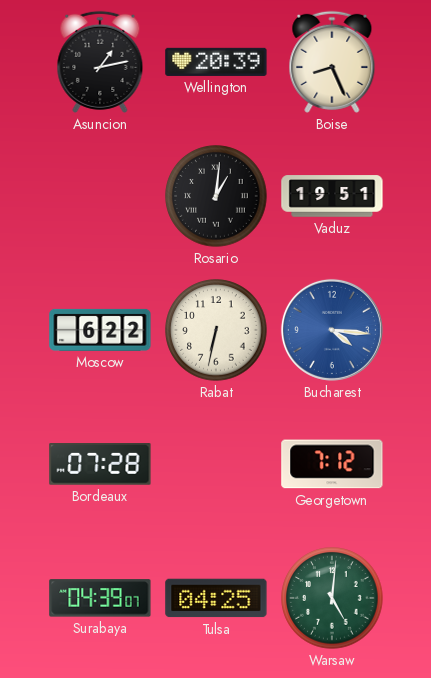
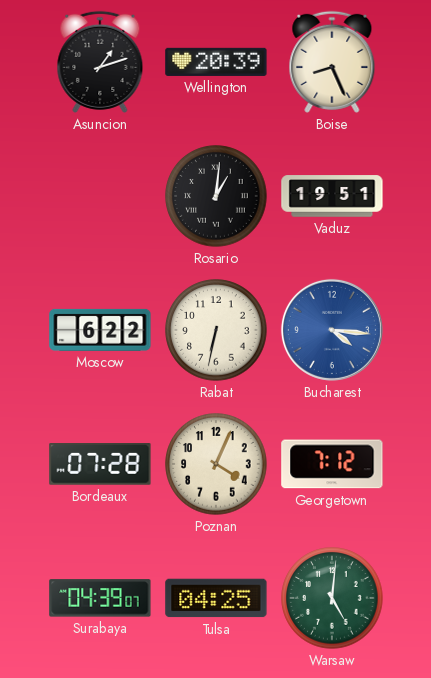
Asuncion: 1:13 -> 1:12
Poznan: none -> 4:04
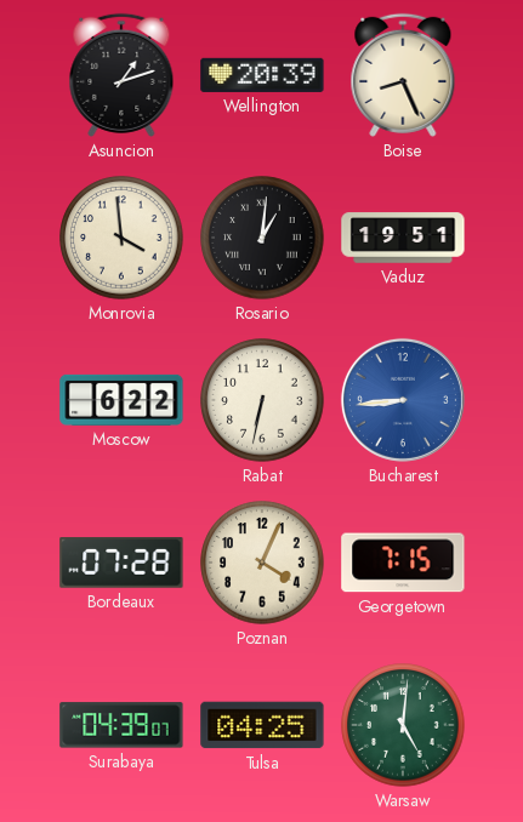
Monrovia: none -> 3:59
Bucharest: 4:16 -> 8:44
Georgetown: 7:12 -> 7:15
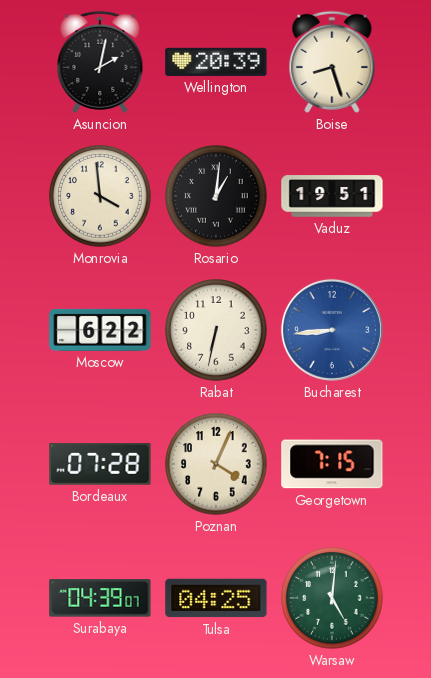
Asuncion: 1:12 -> 2:02
Boise: 8:26 -> 8:27
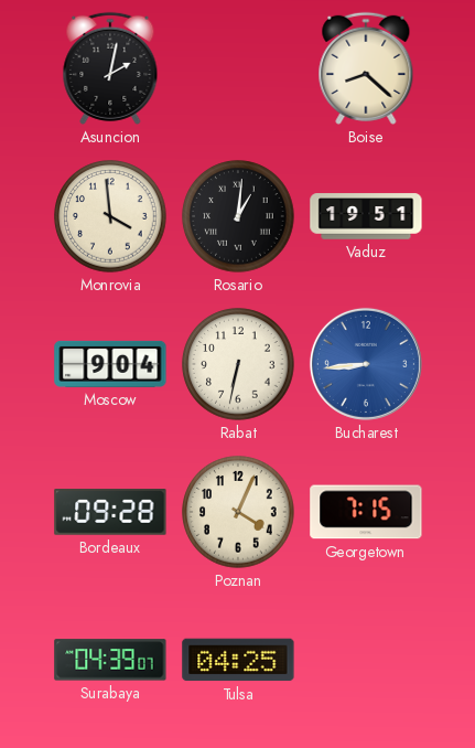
Wellington: 20:39 -> none
Boise: 8:27 -> 8:22
Moscow: 6:22 -> 9:04
Bordeaux: 07:28 -> 09:28
Warsaw: 5:01 -> none
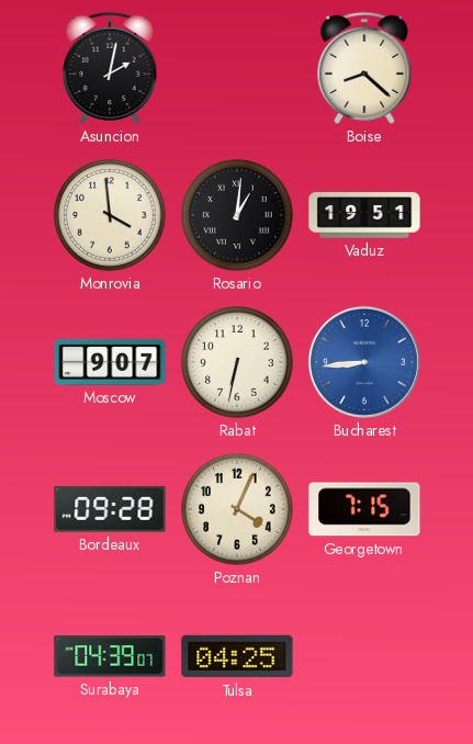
Moscow: 9:04 -> 9:07
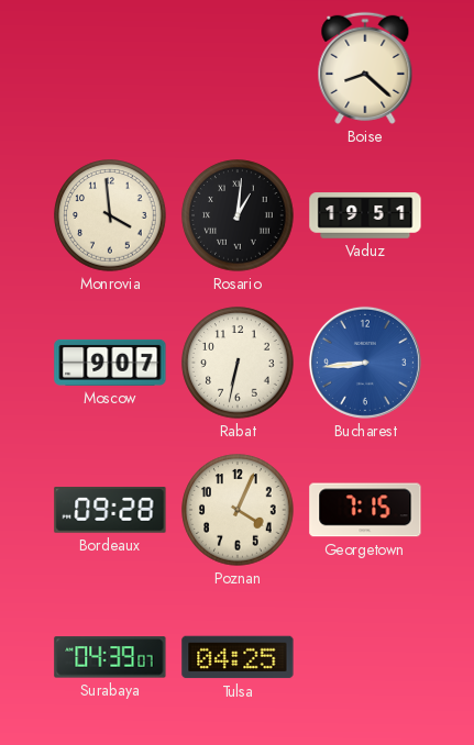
Asuncion: 2:02 -> none
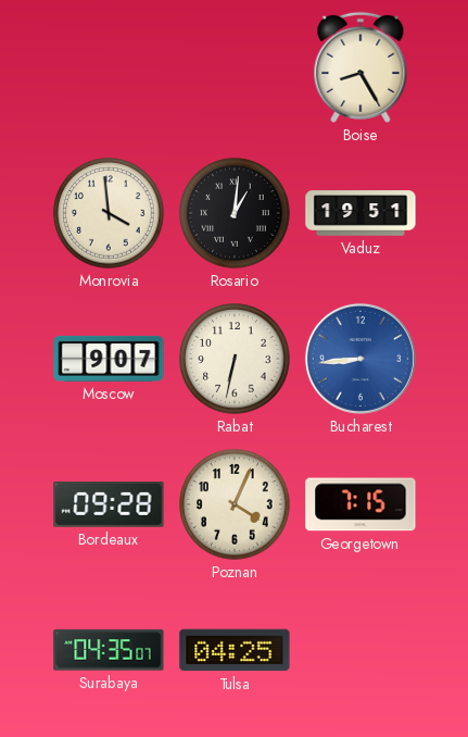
Boise: 8:22 -> 8:25
Surabaya: 04:39 -> 04:35
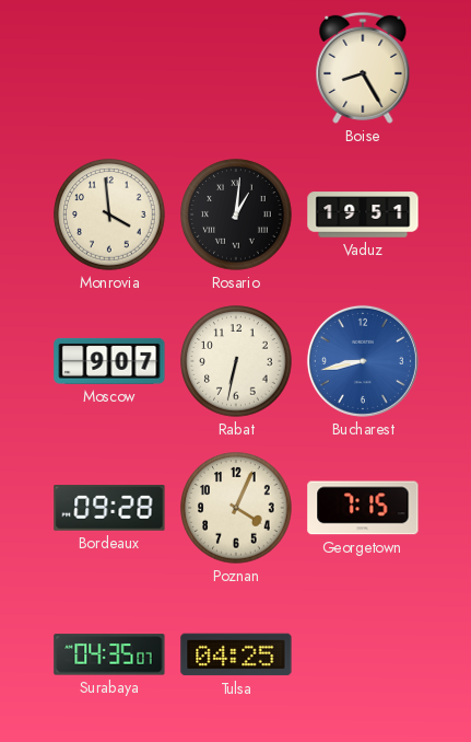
Bucharest: 8:44 -> 8:43
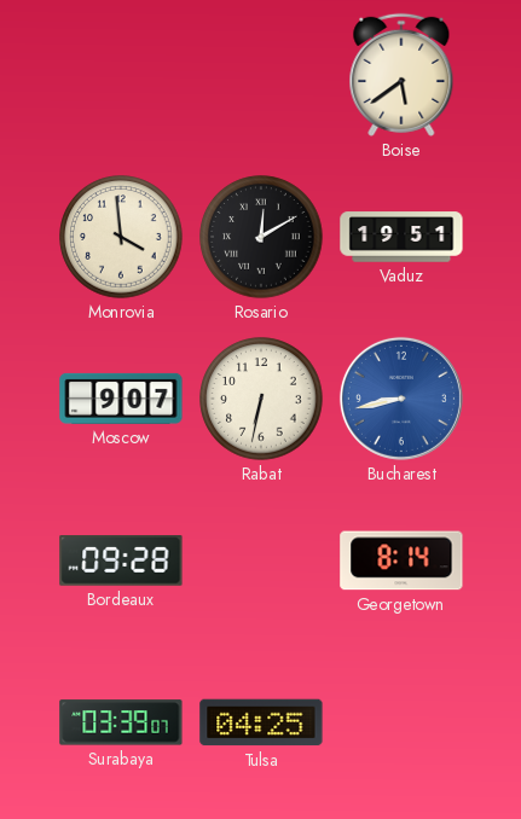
Boise: 8:25 -> 5:39
Rosario: 1:01 -> 12:10
Poznan: 4:04 -> none
Georgetown: 7:15 -> 8:14
Surabaya: 04:35 -> 03:39
